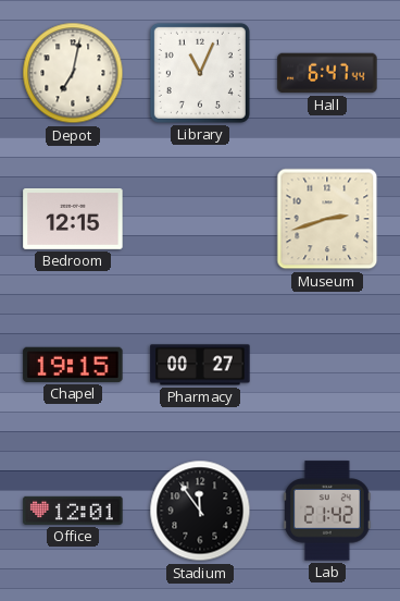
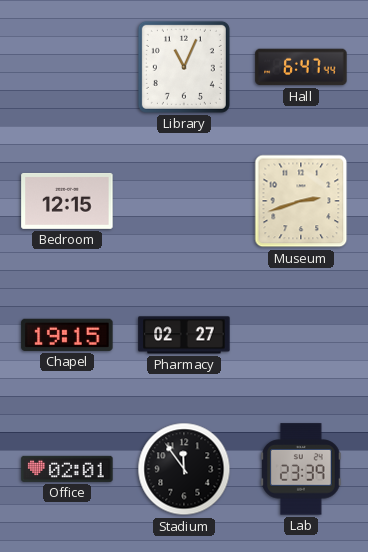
Depot: 7:02 -> none
Pharmacy: 00:27 -> 02:27
Office: 12:01 -> 02:01
Lab: 21:42 -> 23:39
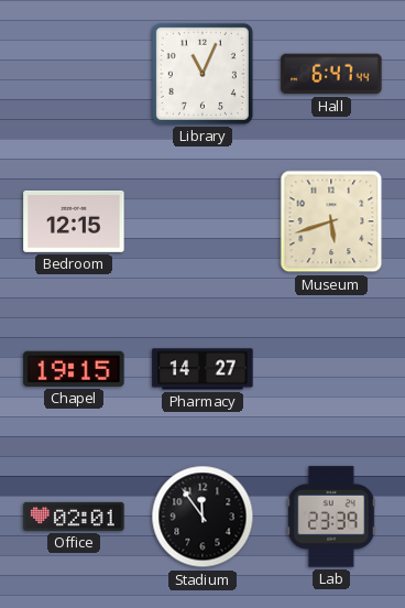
Museum: 2:42 -> 5:42
Pharmacy: 02:27 -> 14:27
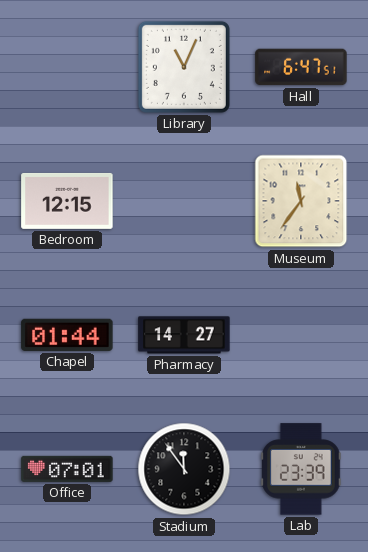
Hall: 6:47:44 -> 6:47:51
Museum: 5:42 -> 11:36
Chapel: 19:15 -> 01:44
Office: 02:01 -> 07:01
